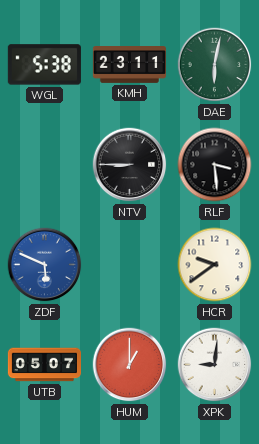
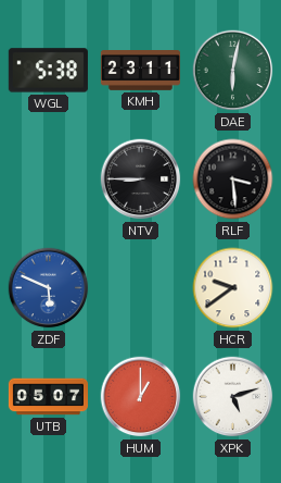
XPK: 9:01 -> 5:12
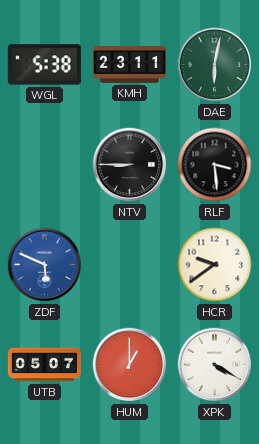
XPK: 5:12 -> 4:20
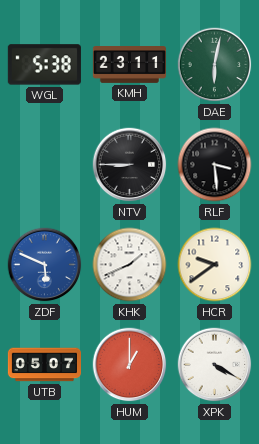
KHK: none -> 1:41
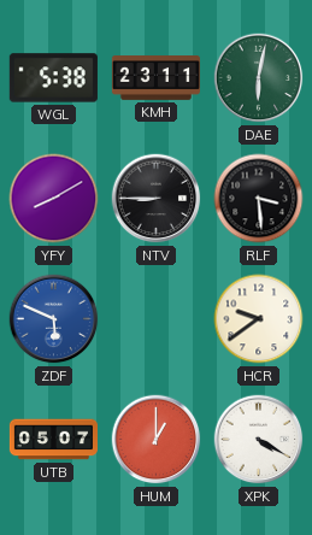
YFY: none -> 8:10
KHK: 1:41 -> none
